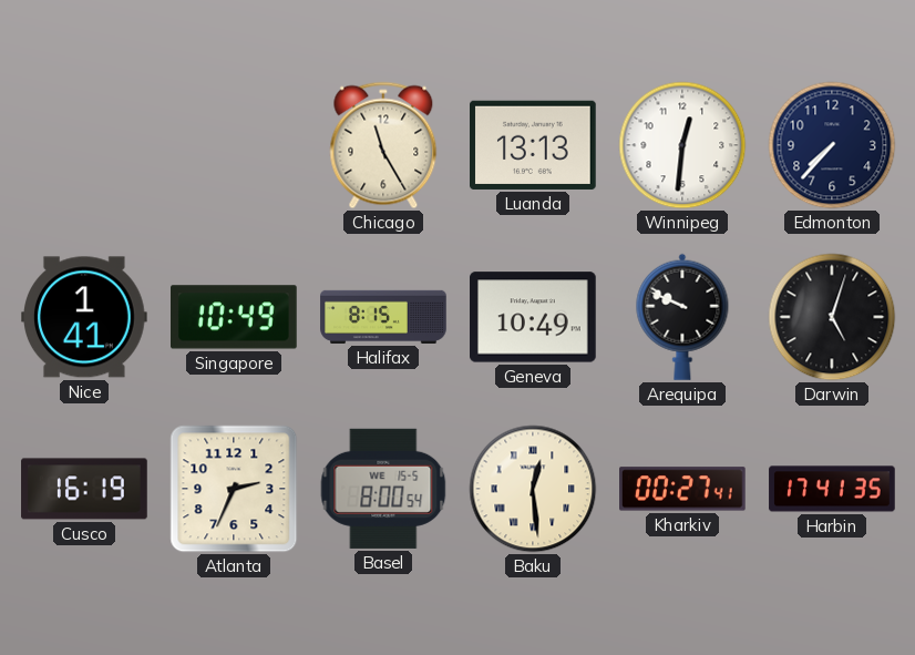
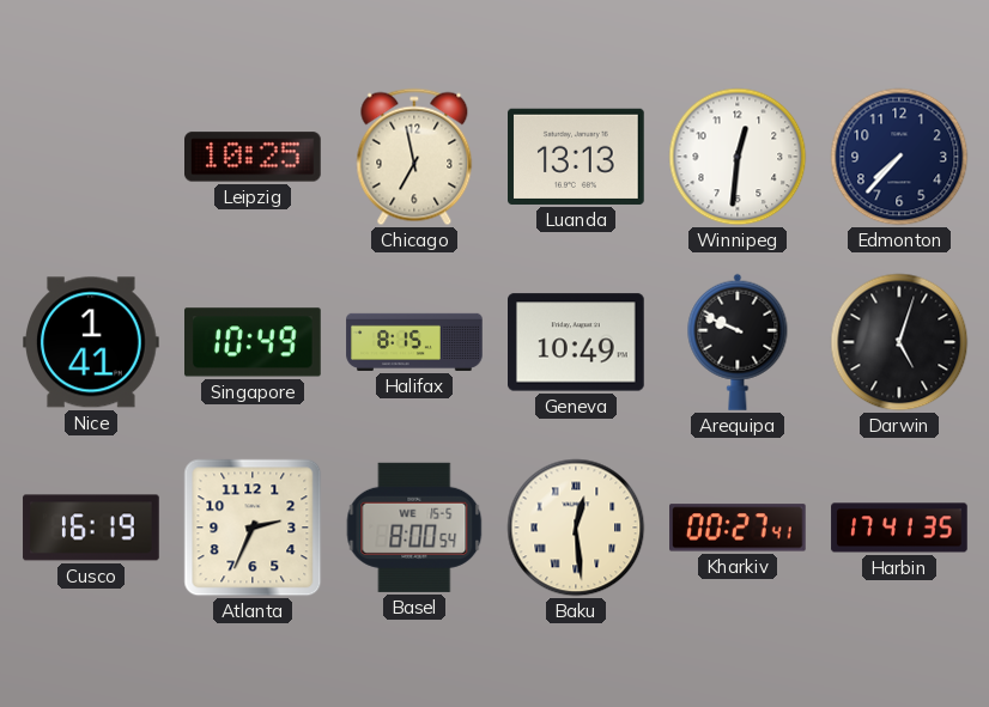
Leipzig: none -> 10:25
Chicago: 11:25 -> 6:58
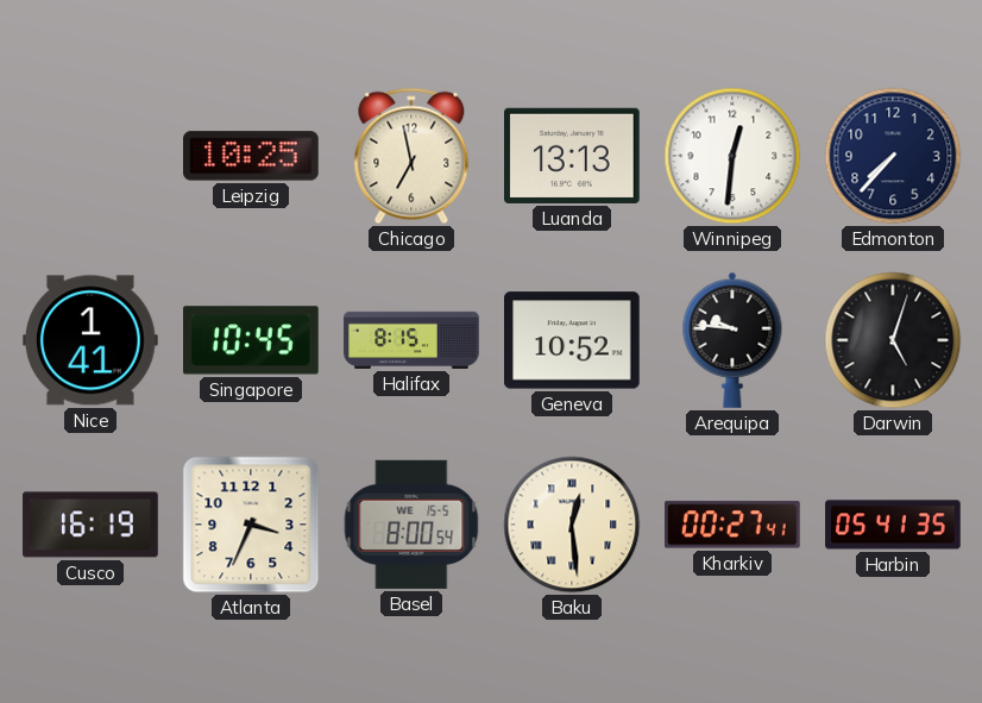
Singapore: 10:49 -> 10:45
Geneva: 10:49 -> 10:52
Arequipa: 9:49 -> 9:46
Atlanta: 2:34 -> 3:34
Harbin: 17:41 -> 05:41
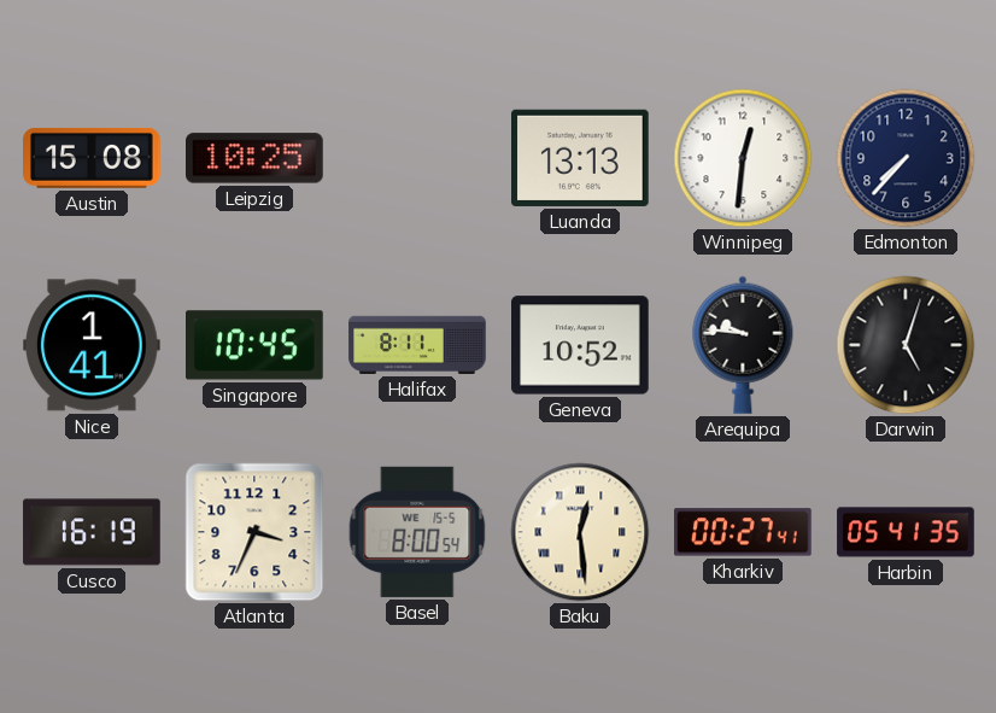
Austin: none -> 15:08
Chicago: 6:58 -> none
Halifax: 8:15 -> 8:11
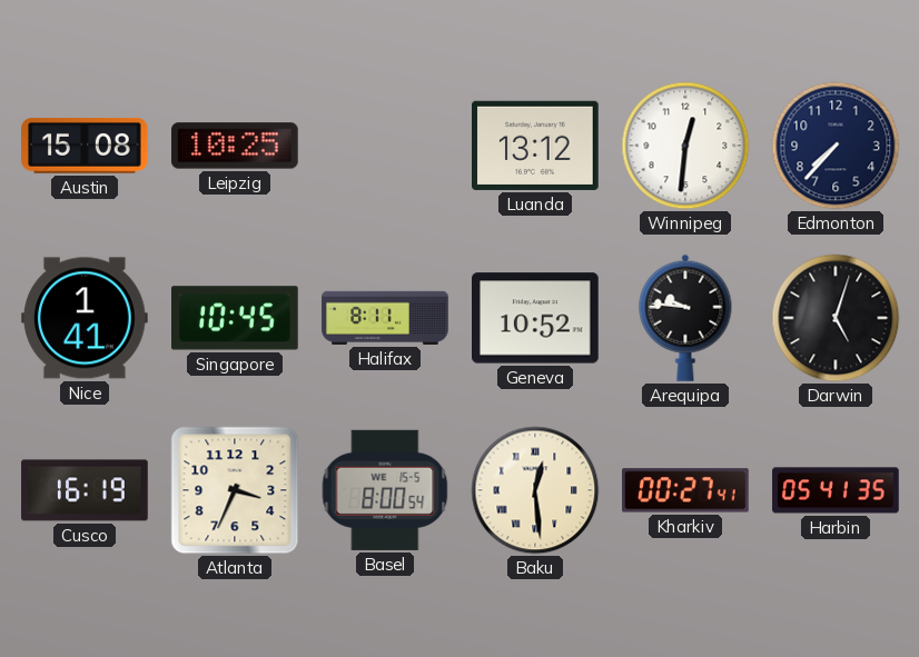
Luanda: 13:13 -> 13:12
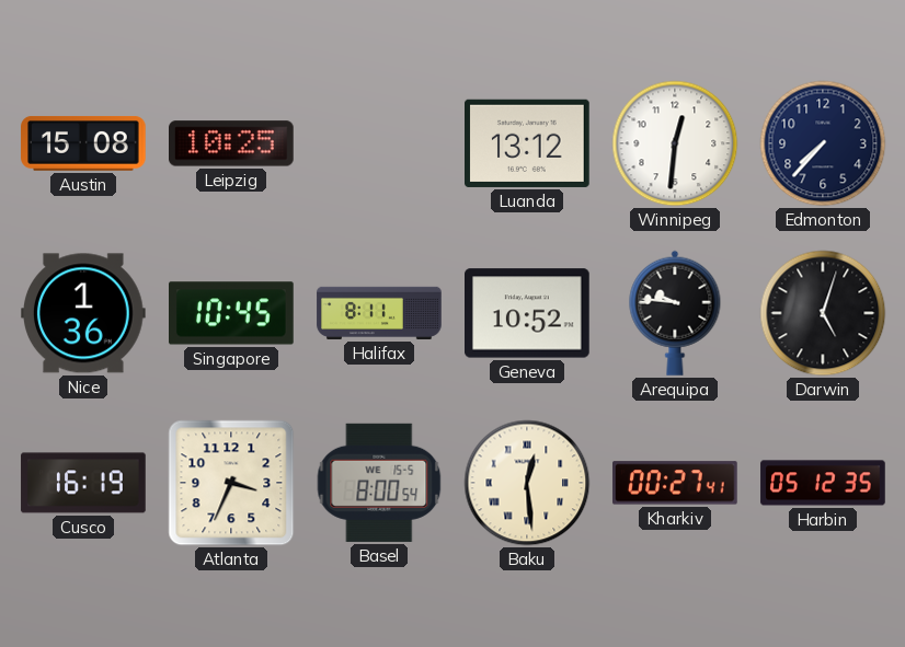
Nice: 1:41 -> 1:36
Harbin: 05:41 -> 05:12
